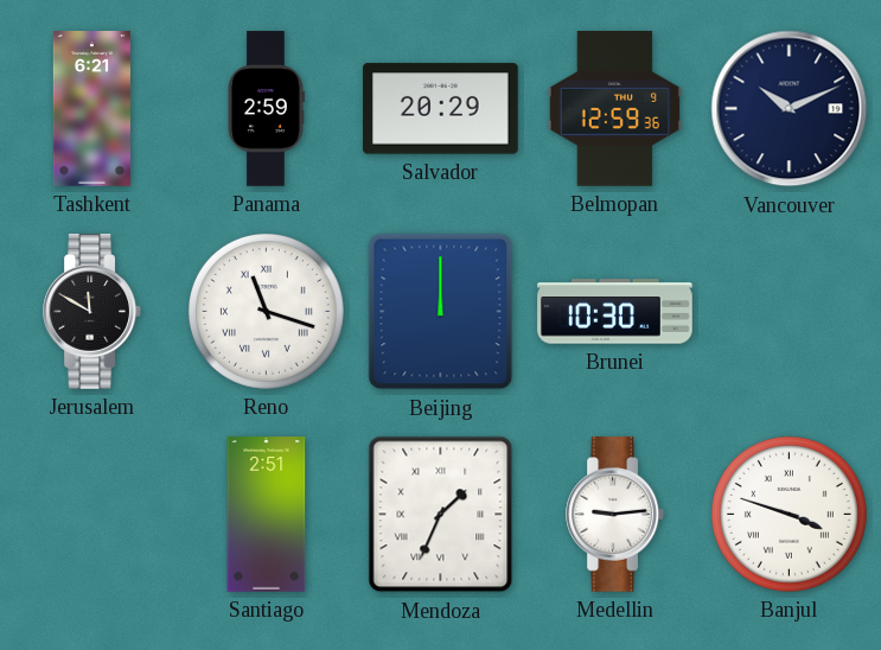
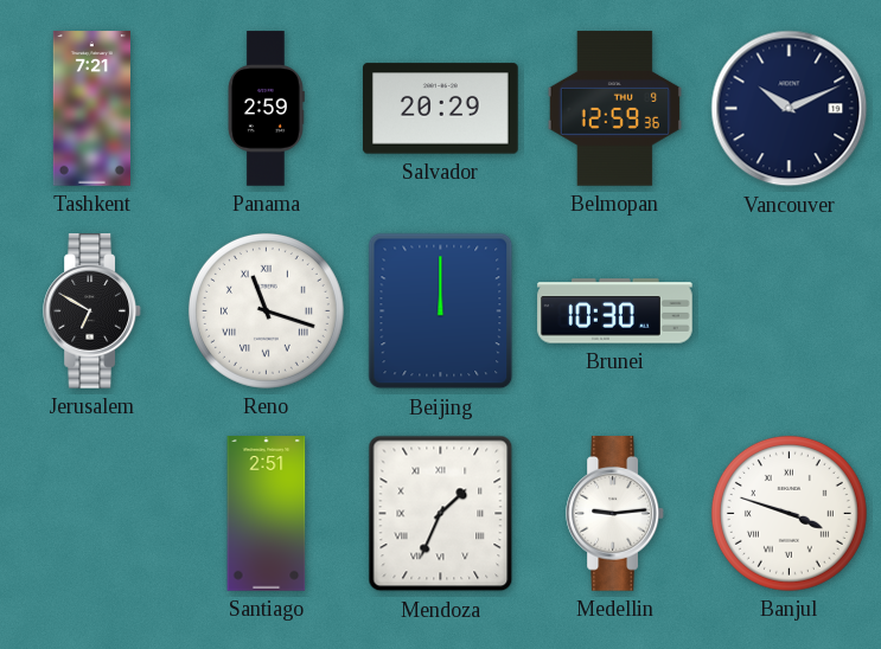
Tashkent: 6:21 -> 7:21
Jerusalem: 11:50 -> 6:50
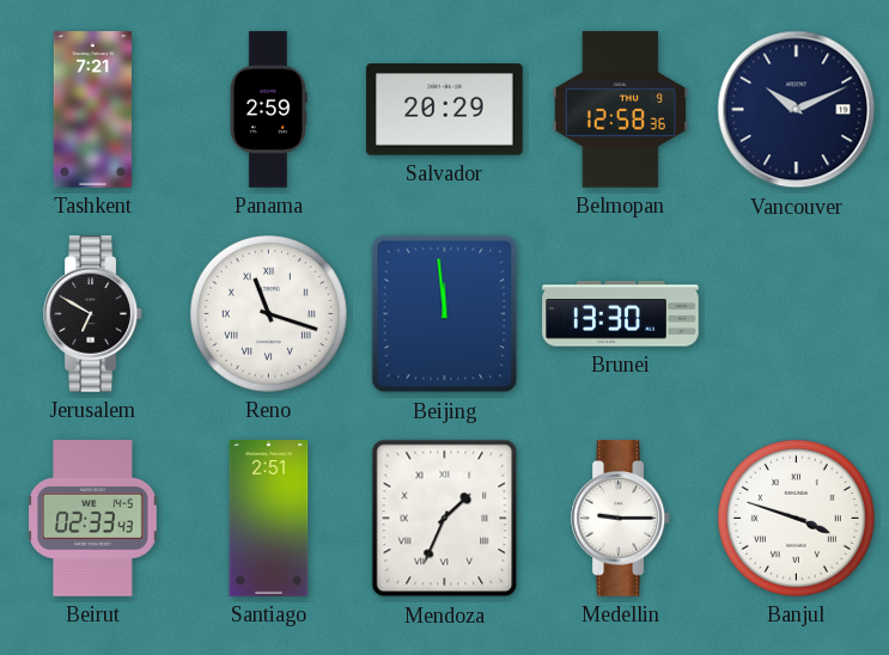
Belmopan: 12:59 -> 12:58
Beijing: 12:00 -> 11:59
Brunei: 10:30 -> 13:30
Beirut: none -> 02:33
Medellin: 9:14 -> 9:15
